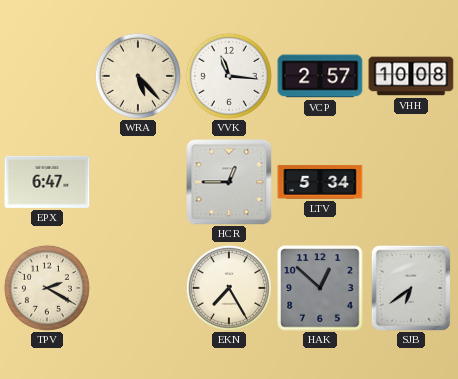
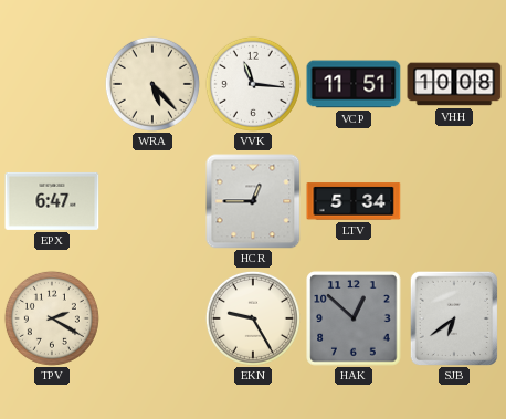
VCP: 2:57 -> 11:51
EKN: 7:25 -> 9:25
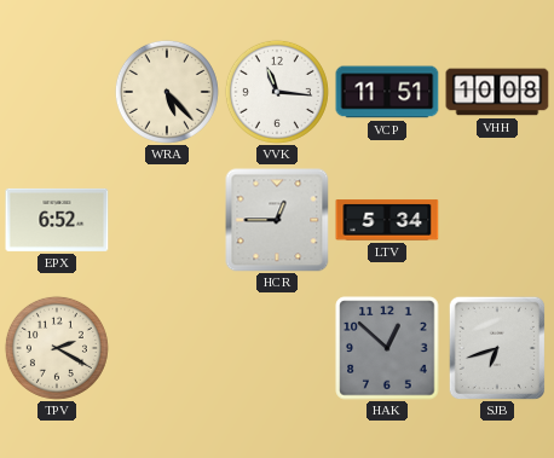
EPX: 6:47 -> 6:52
EKN: 9:25 -> none
SJB: 6:39 -> 6:42
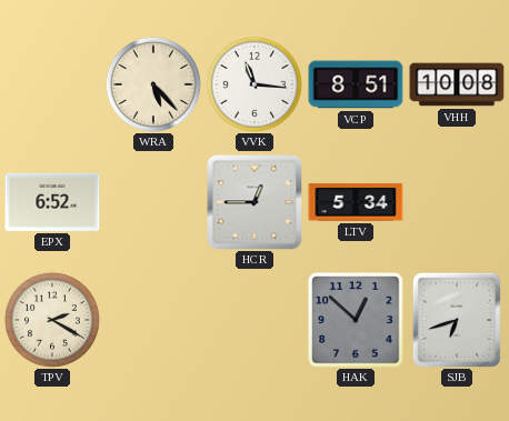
VCP: 11:51 -> 8:51
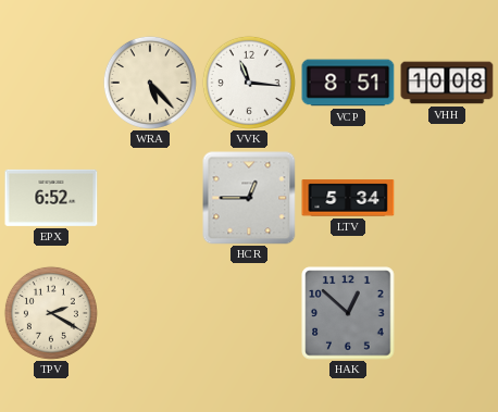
SJB: 6:42 -> none
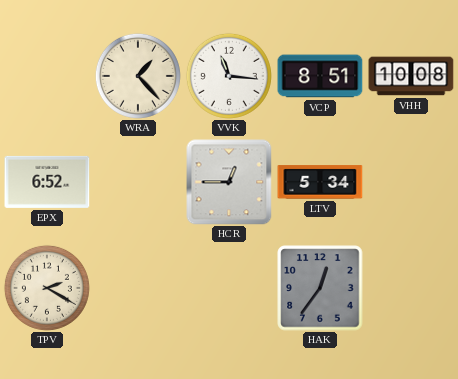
WRA: 5:23 -> 1:23
HAK: 12:52 -> 12:36
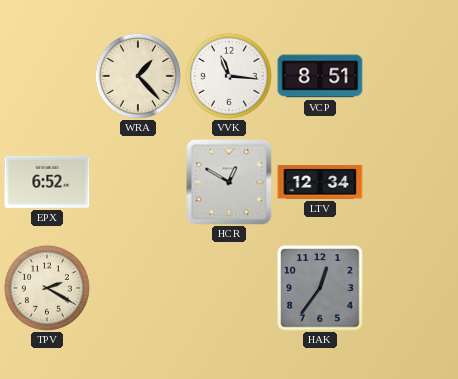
VHH: 10:08 -> none
HCR: 12:45 -> 12:50
LTV: 5:34 -> 12:34
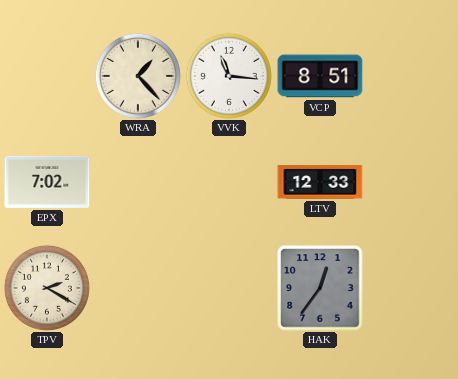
EPX: 6:52 -> 7:02
HCR: 12:50 -> none
LTV: 12:34 -> 12:33
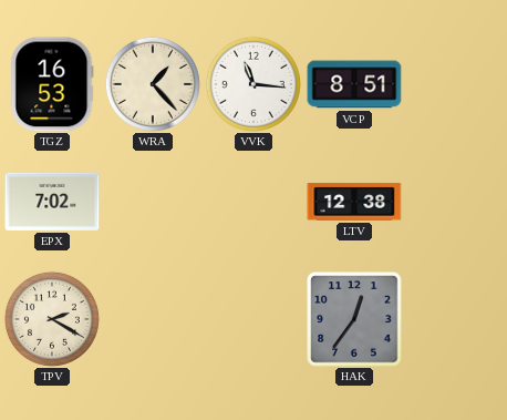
TGZ: none -> 16:53
LTV: 12:33 -> 12:38
